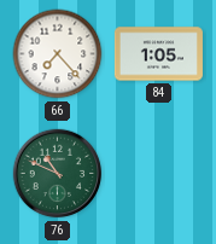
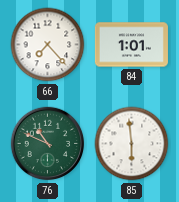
84: 1:05 -> 1:01
85: none -> 5:59
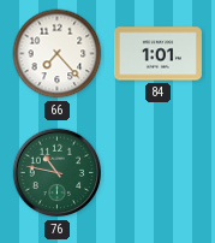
76: 10:49 -> 10:47
85: 5:59 -> none
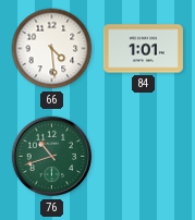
66: 7:23 -> 4:29
76: 10:47 -> 10:42
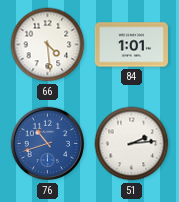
76 dial: green -> blue
51: none -> 2:14
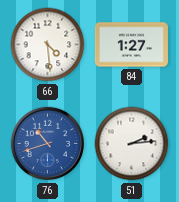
84: 1:01 -> 1:27
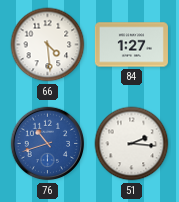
51: 2:14 -> 2:16
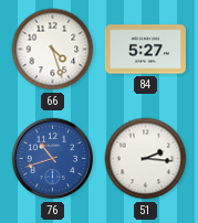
66: 4:29 -> 4:27
84: 1:27 -> 5:27
